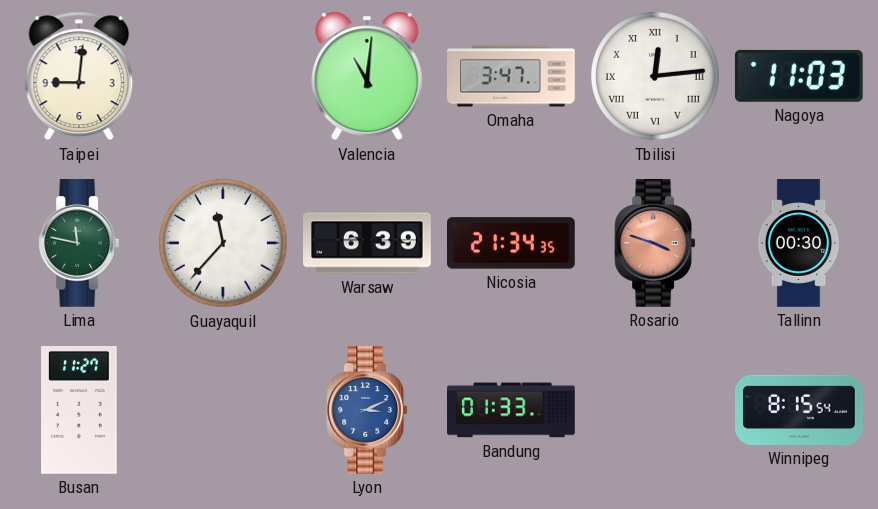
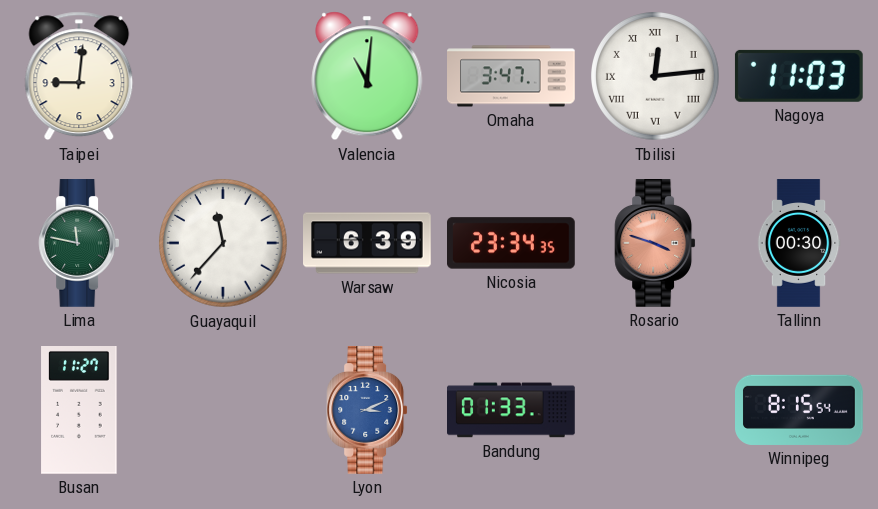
Nicosia: 21:34 -> 23:34
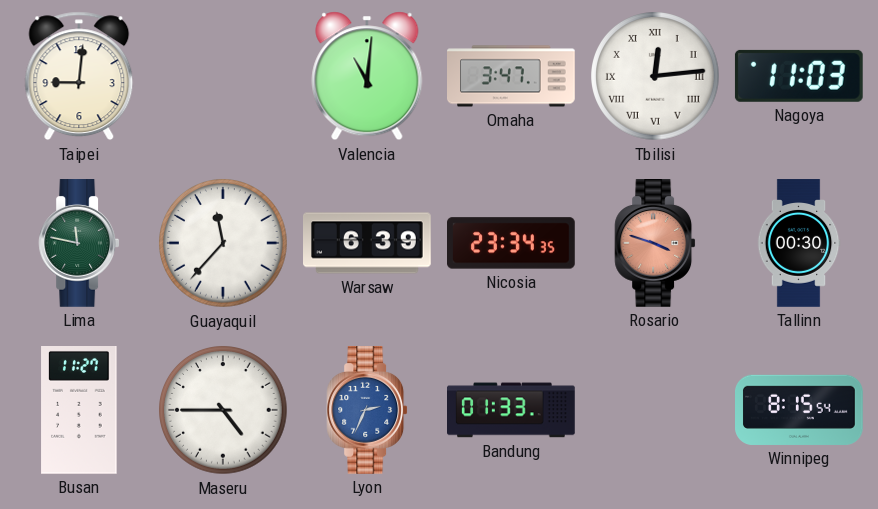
Maseru: none -> 4:45
Lyon: 3:11 -> 2:34
